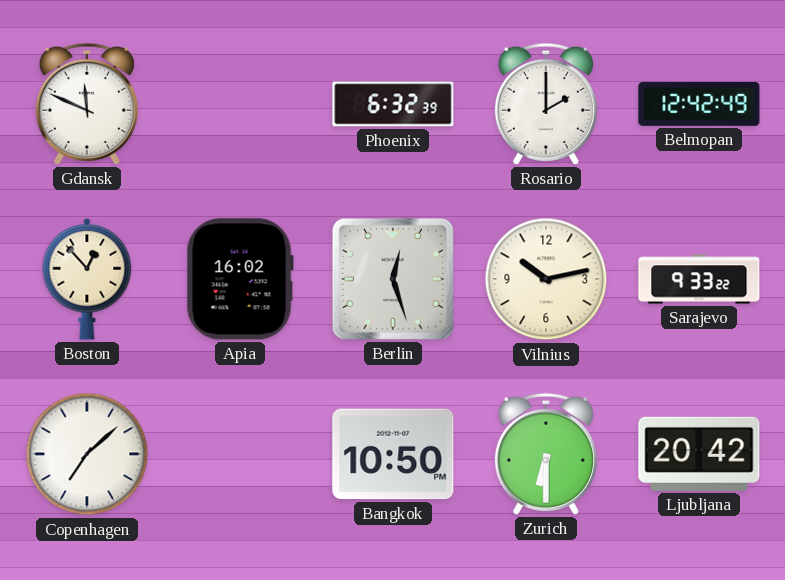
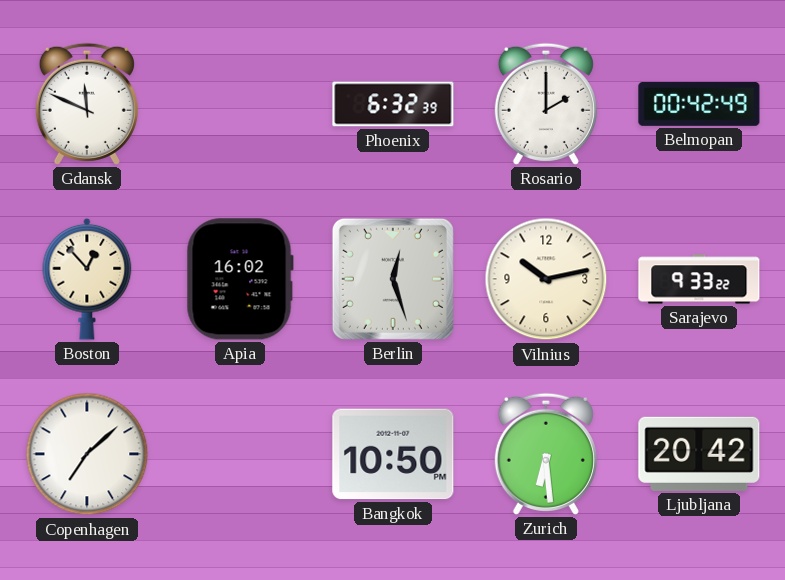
Belmopan: 12:42 -> 00:42
Zurich: 6:30 -> 6:29
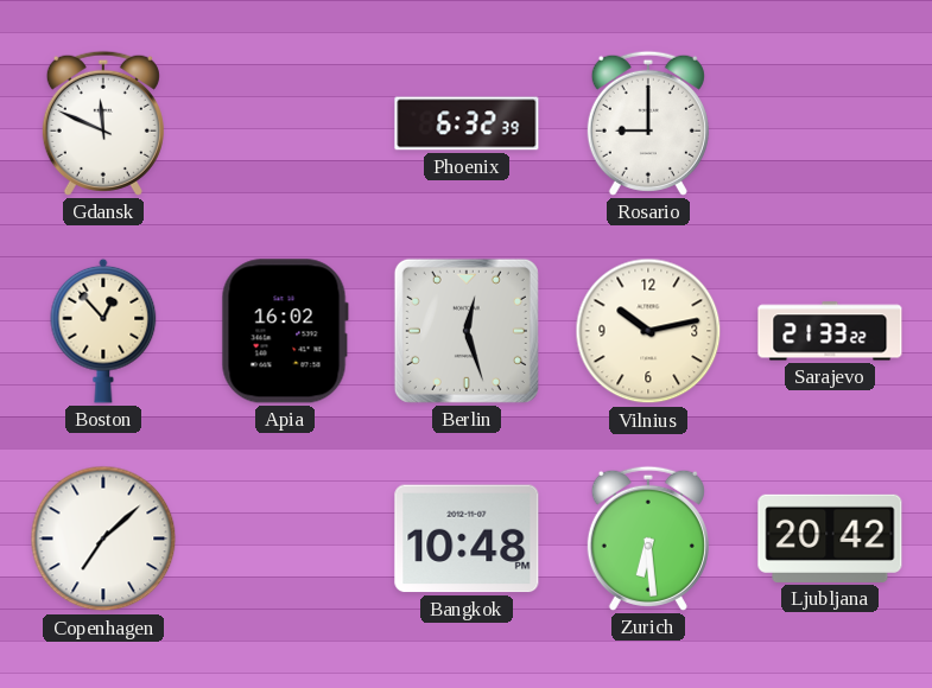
Rosario: 2:00 -> 9:00
Belmopan: 00:42 -> none
Sarajevo: 9:33 -> 21:33
Bangkok: 10:50 -> 10:48
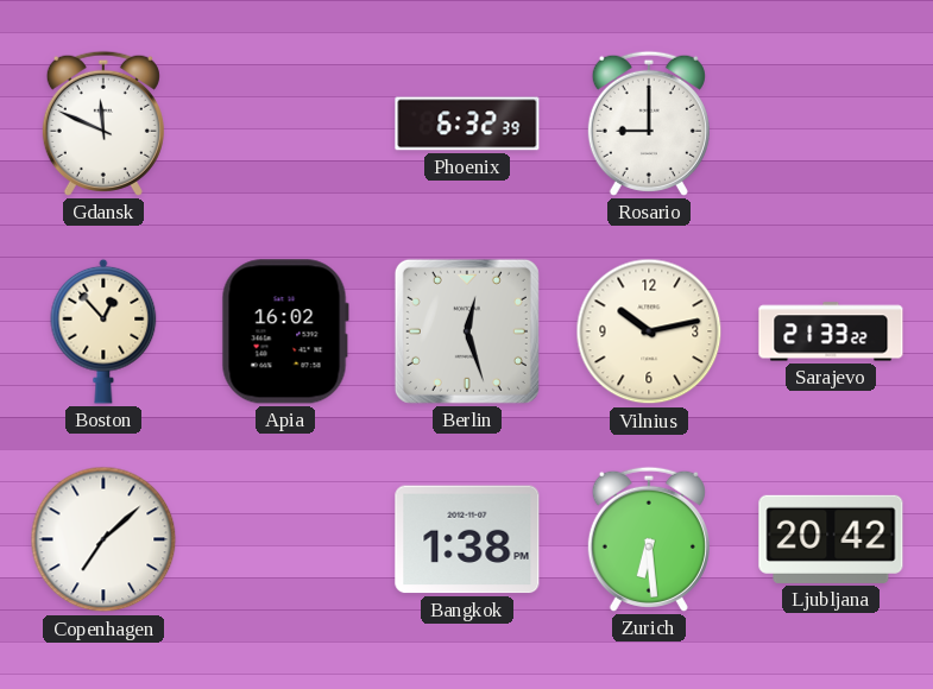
Bangkok: 10:48 -> 1:38
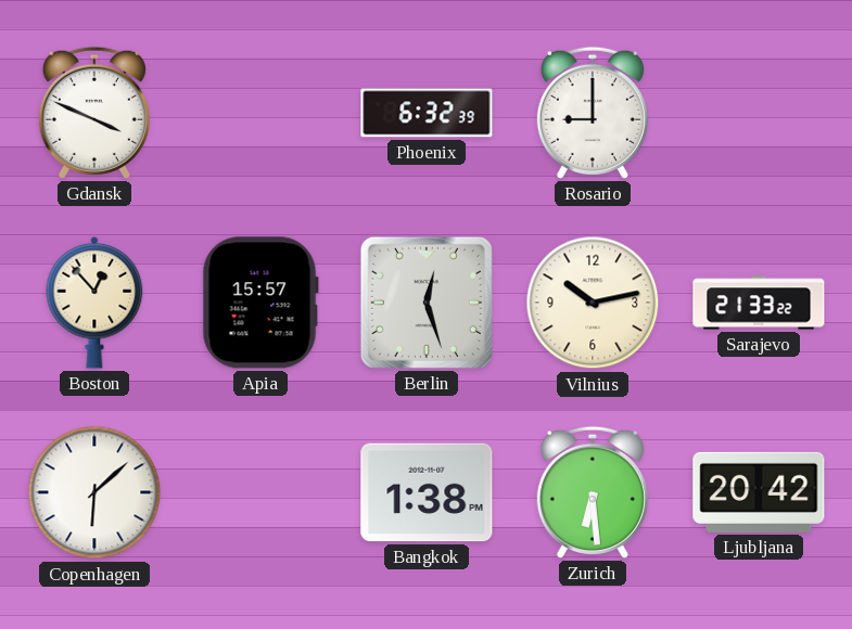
Gdansk: 11:49 -> 3:49
Apia: 16:02 -> 15:57
Copenhagen: 7:08 -> 6:08
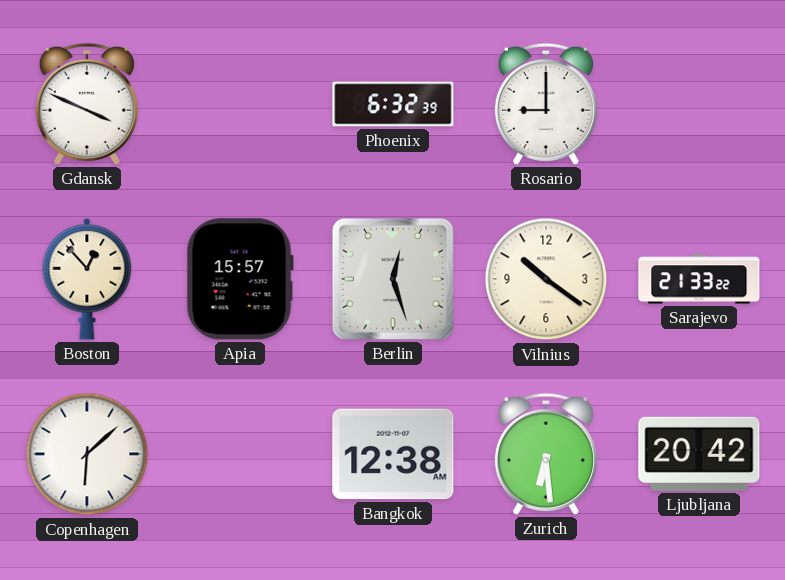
Vilnius: 10:13 -> 10:21
Bangkok: 1:38 -> 12:38
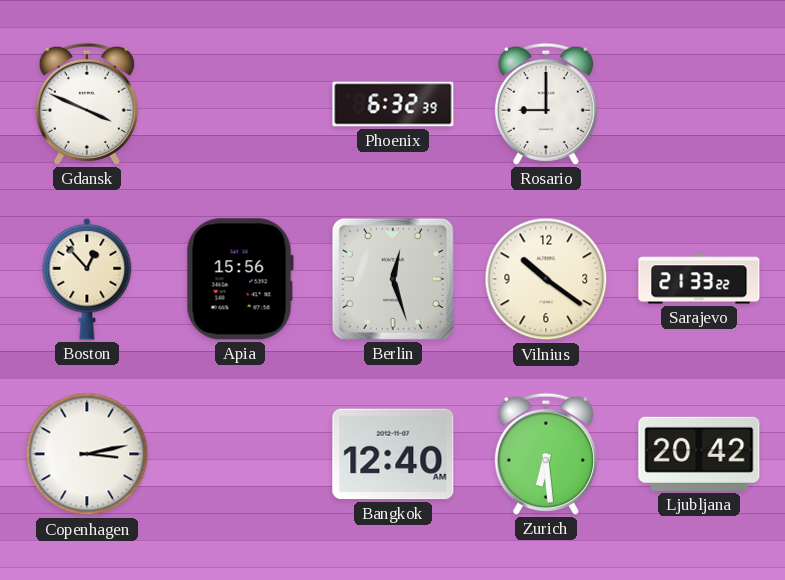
Apia: 15:57 -> 15:56
Copenhagen: 6:08 -> 3:13
Bangkok: 12:38 -> 12:40
